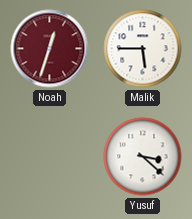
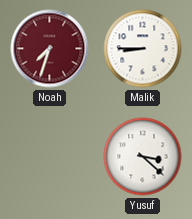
Noah: 12:33 -> 7:33
Malik: 5:45 -> 8:45
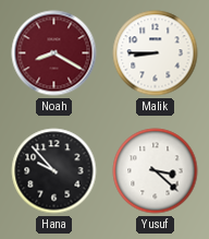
Noah: 7:33 -> 8:20
Hana: none -> 9:53
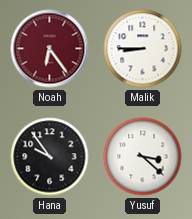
Noah: 8:20 -> 6:24
Hana: 9:53 -> 9:54
